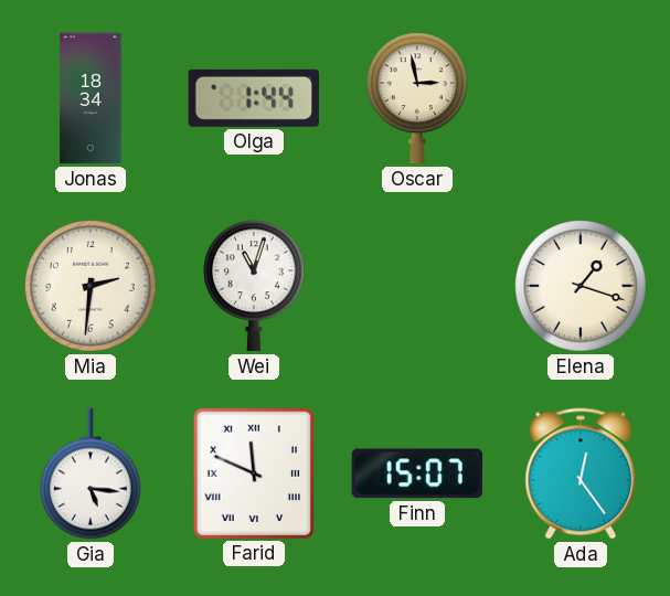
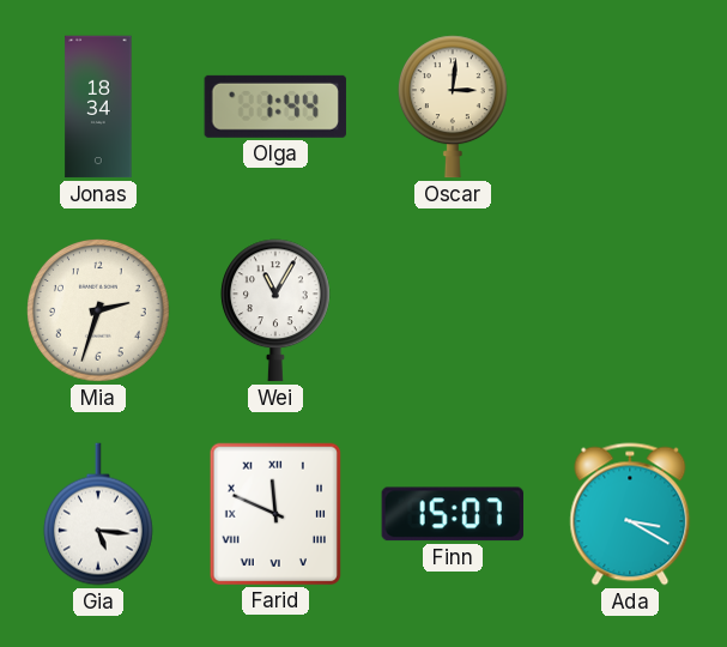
Oscar: 2:58 -> 3:01
Mia: 2:31 -> 2:33
Wei: 11:03 -> 11:05
Elena: 1:18 -> none
Ada: 12:24 -> 3:20
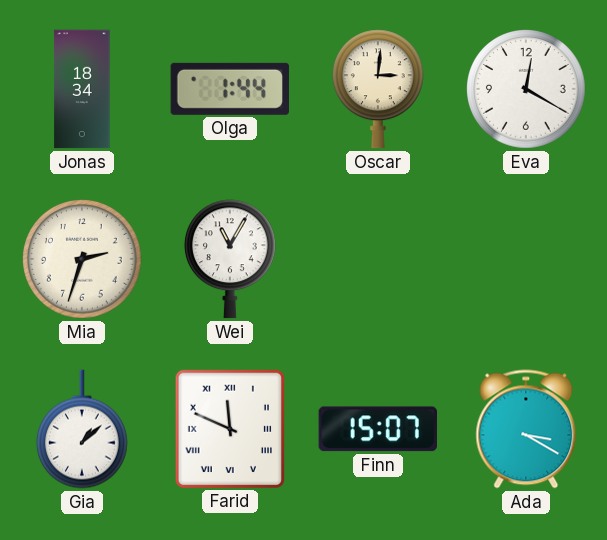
Eva: none -> 12:20
Gia: 5:16 -> 1:08
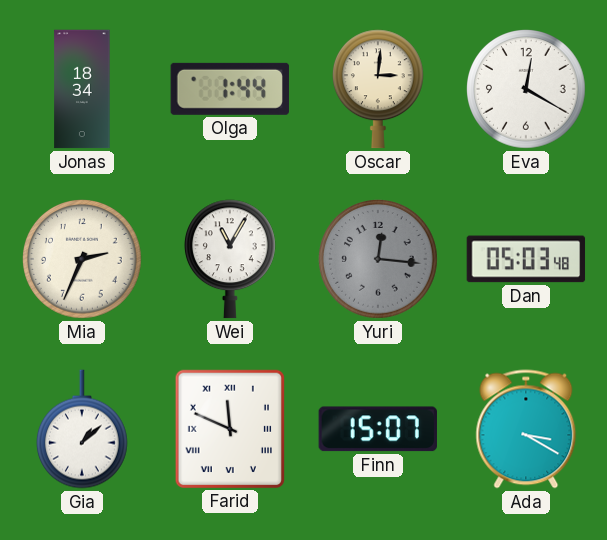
Mia: 2:33 -> 2:34
Yuri: none -> 12:16
Dan: none -> 05:03
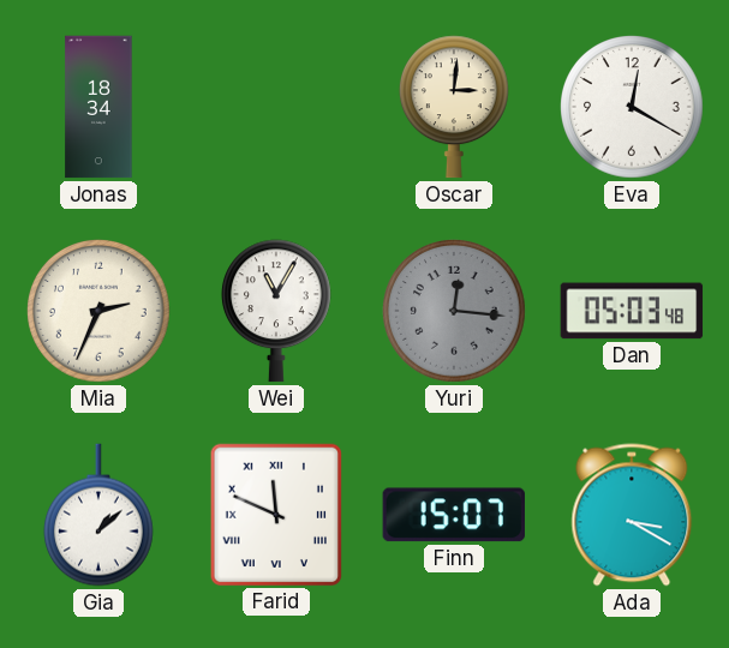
Olga: 1:44 -> none
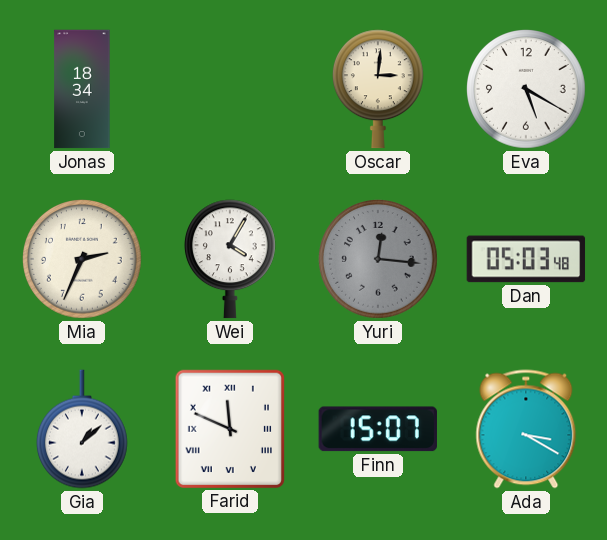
Eva: 12:20 -> 5:20
Wei: 11:05 -> 4:05
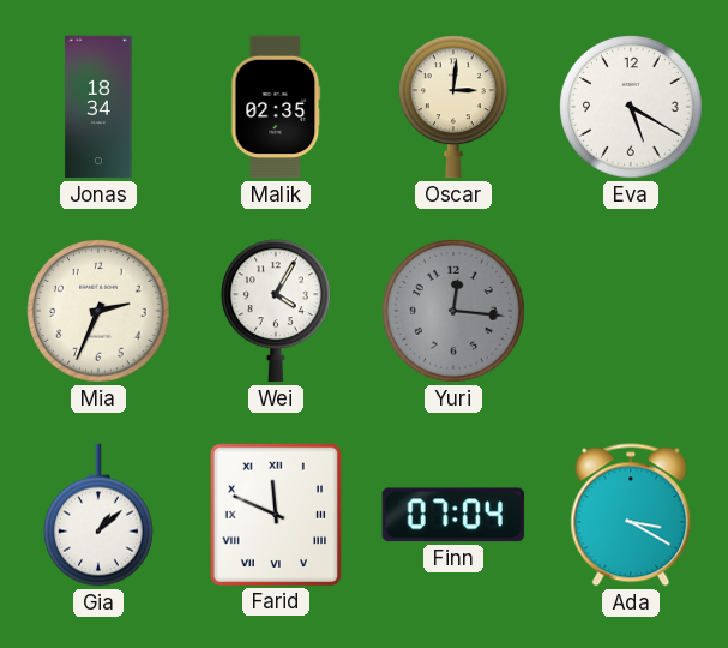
Malik: none -> 02:35
Dan: 05:03 -> none
Finn: 15:07 -> 07:04
